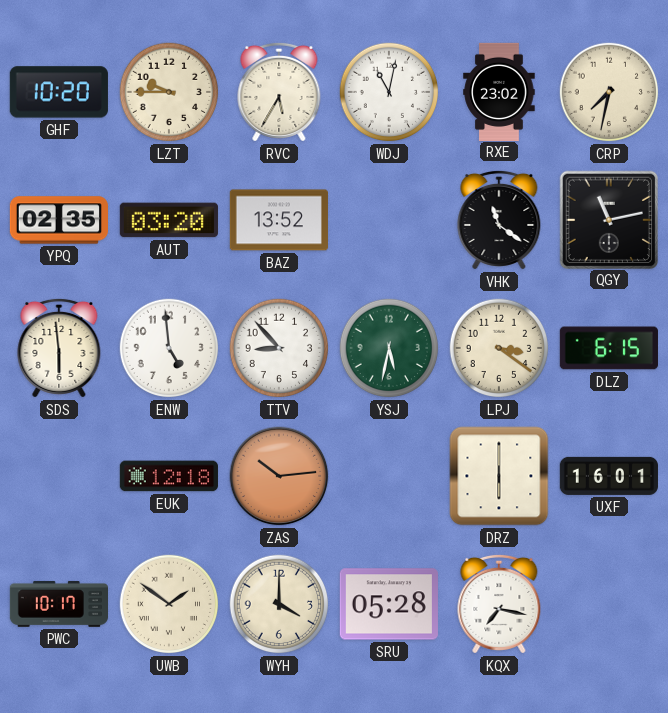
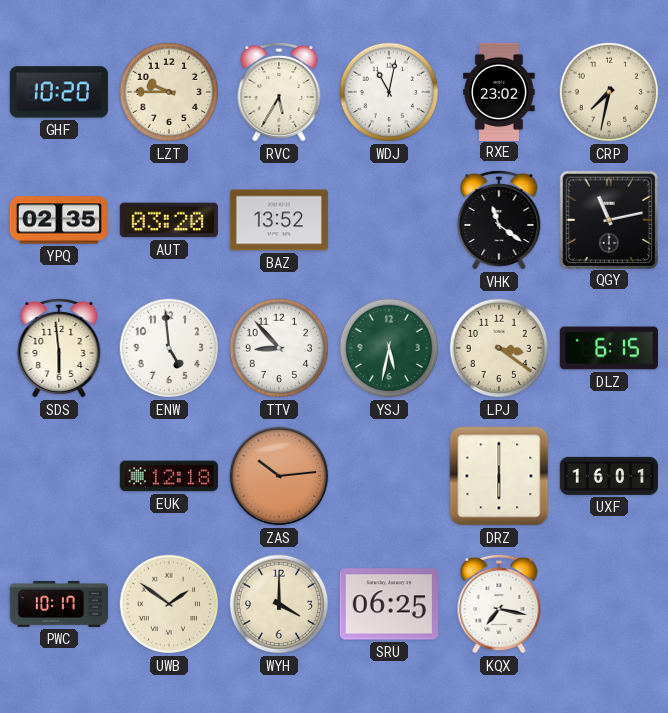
SRU: 05:28 -> 06:25
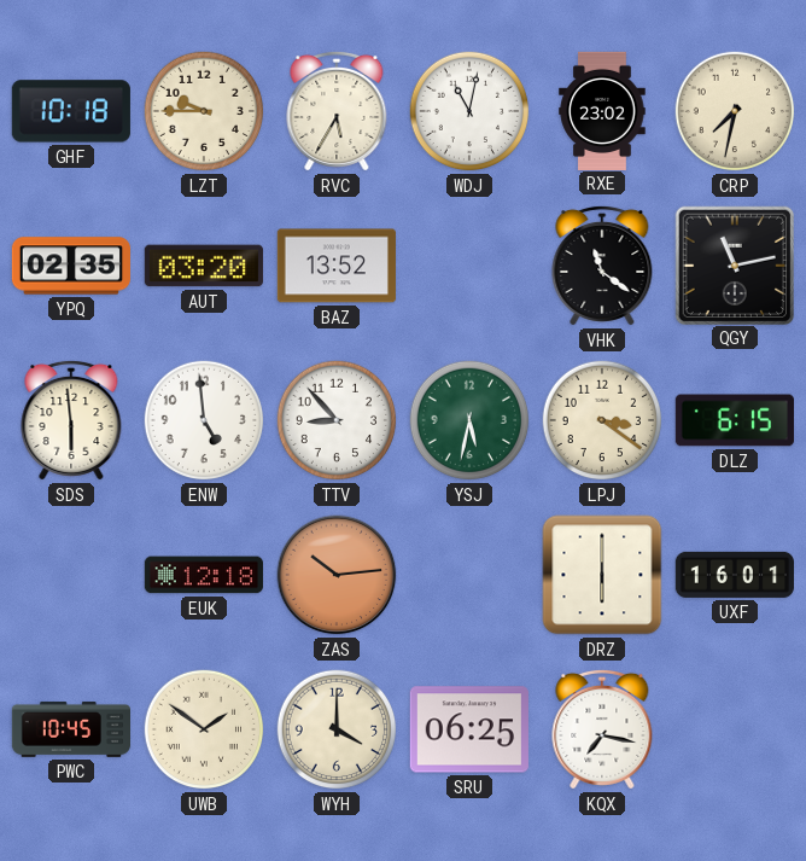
GHF: 10:20 -> 10:18
PWC: 10:17 -> 10:45
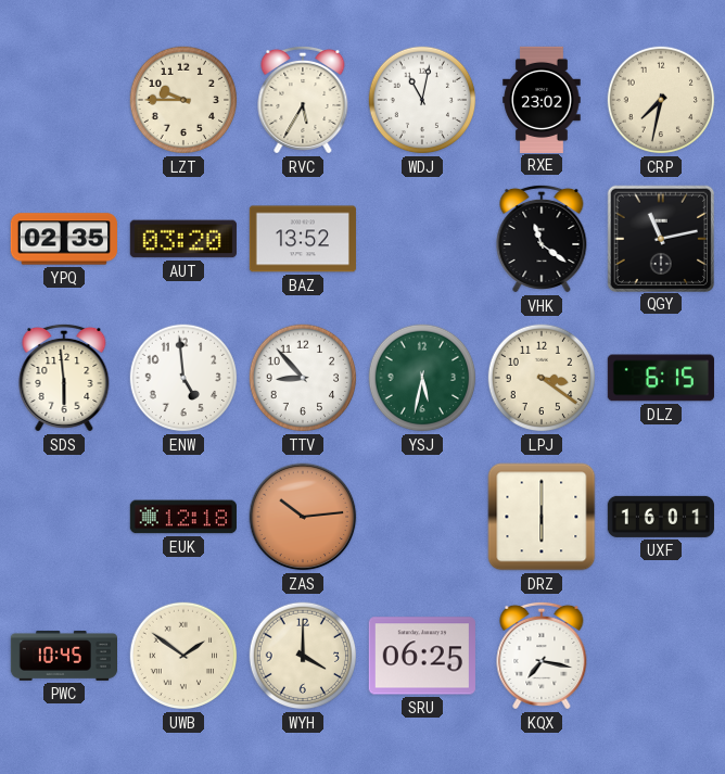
GHF: 10:18 -> none
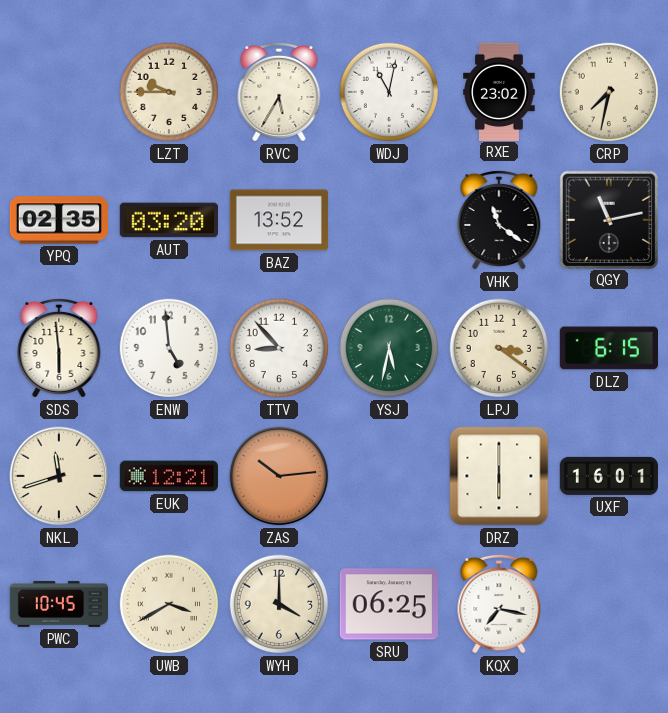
NKL: none -> 11:42
EUK: 12:18 -> 12:21
UWB: 1:51 -> 3:40
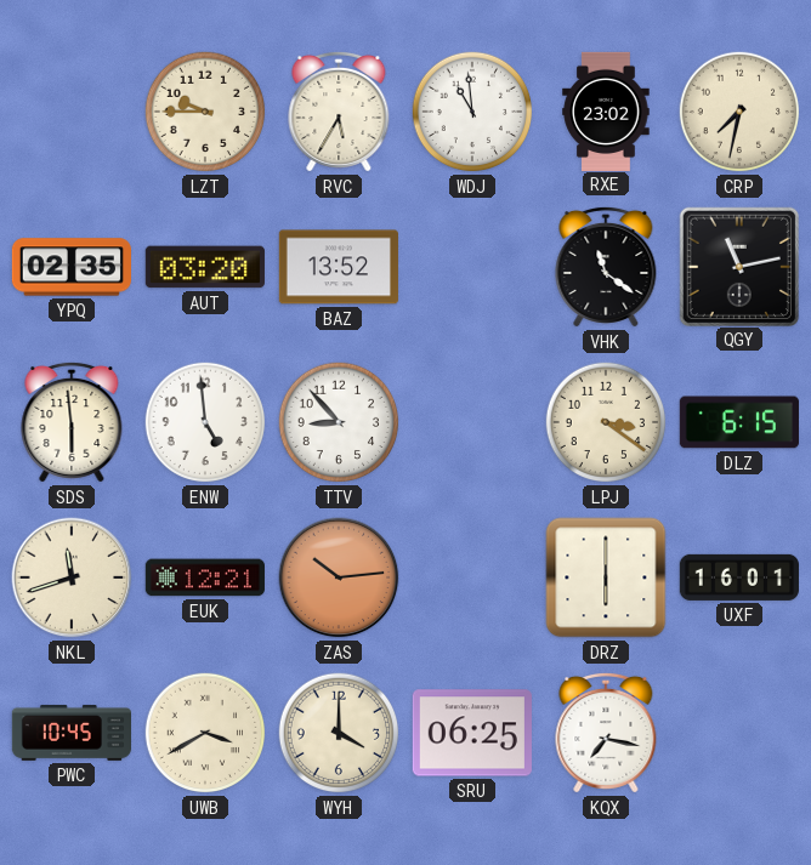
WDJ: 11:02 -> 10:59
YSJ: 5:32 -> none
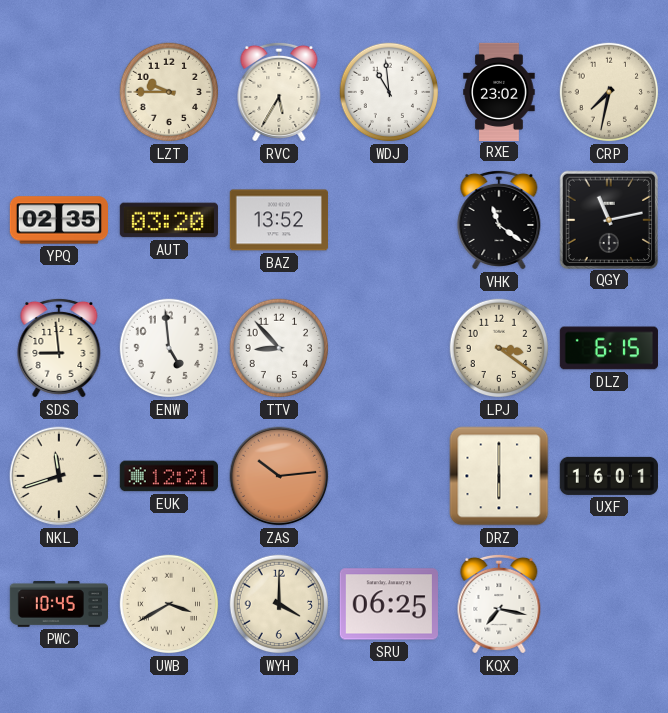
SDS: 5:59 -> 8:59
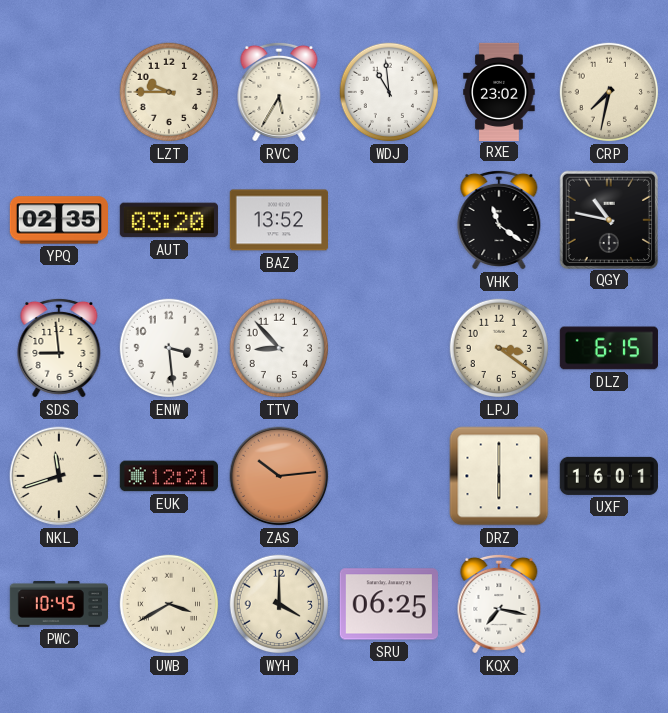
QGY: 11:13 -> 10:47
ENW: 4:59 -> 3:29
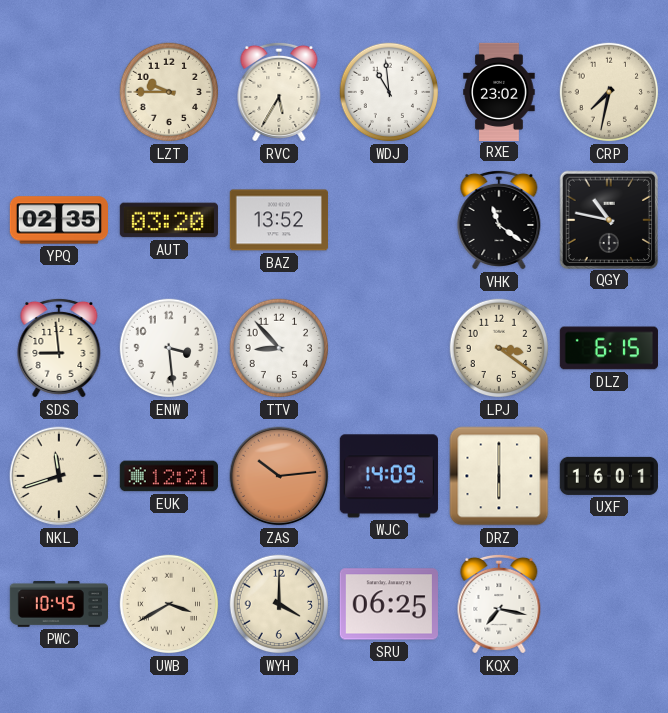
WJC: none -> 14:09
